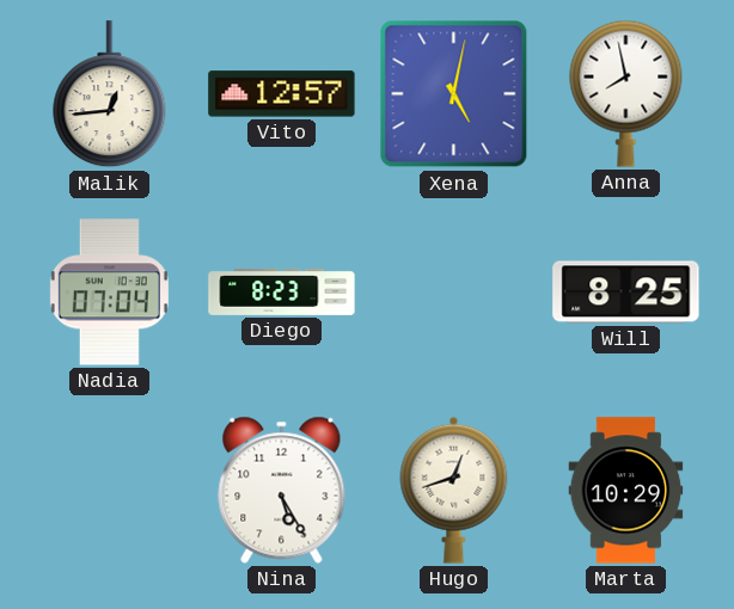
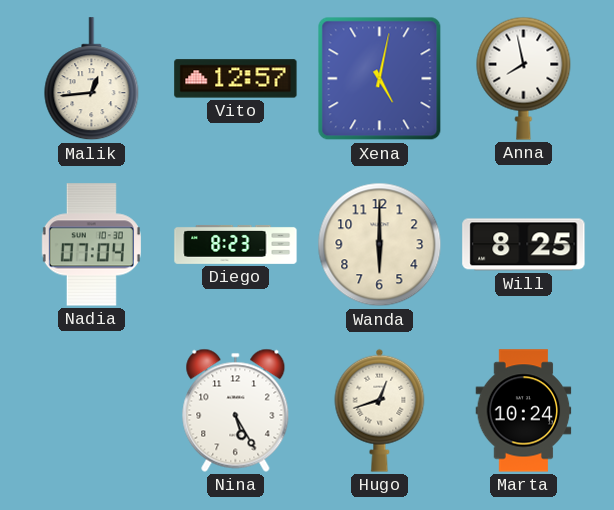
Wanda: none -> 6:00
Marta: 10:29 -> 10:24
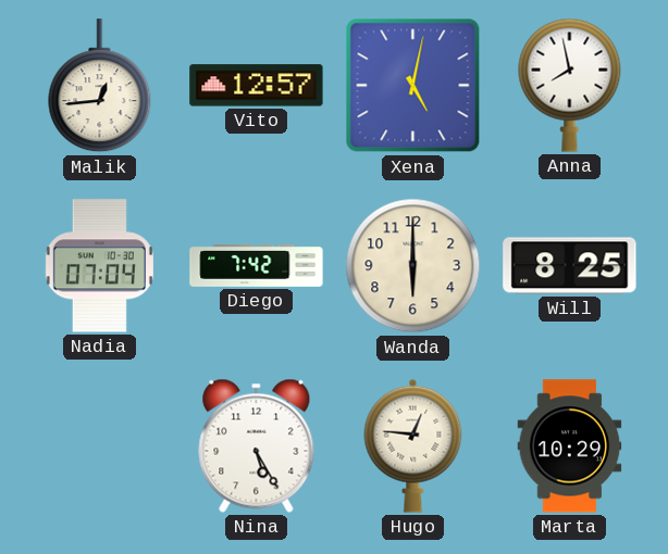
Diego: 8:23 -> 7:42
Hugo: 12:42 -> 12:46
Marta: 10:24 -> 10:29
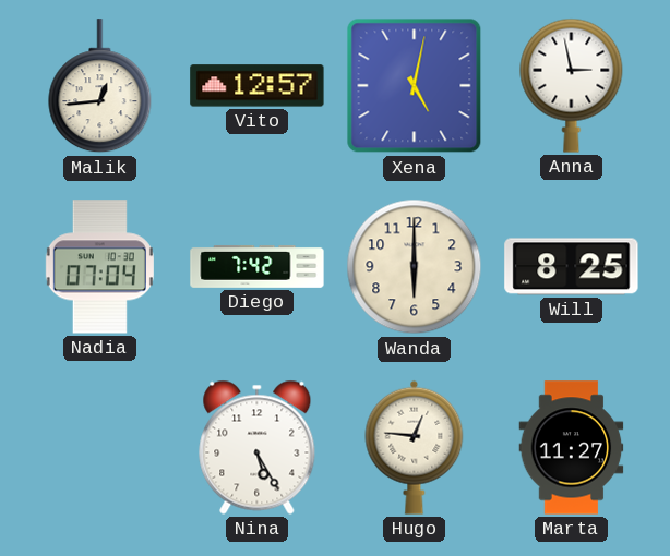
Anna: 7:58 -> 2:58
Marta: 10:29 -> 11:27
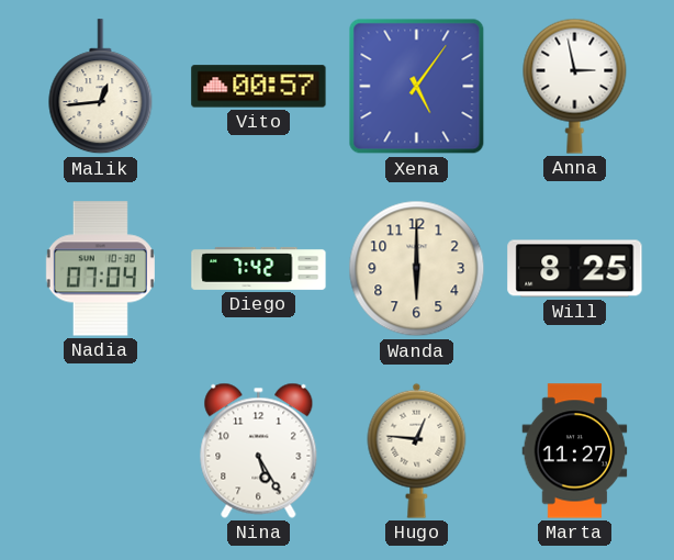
Vito: 12:57 -> 00:57
Xena: 5:02 -> 5:06
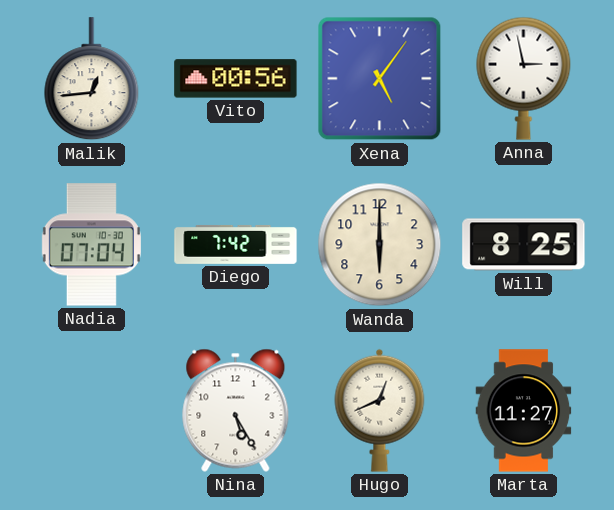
Vito: 00:57 -> 00:56
Hugo: 12:46 -> 12:41
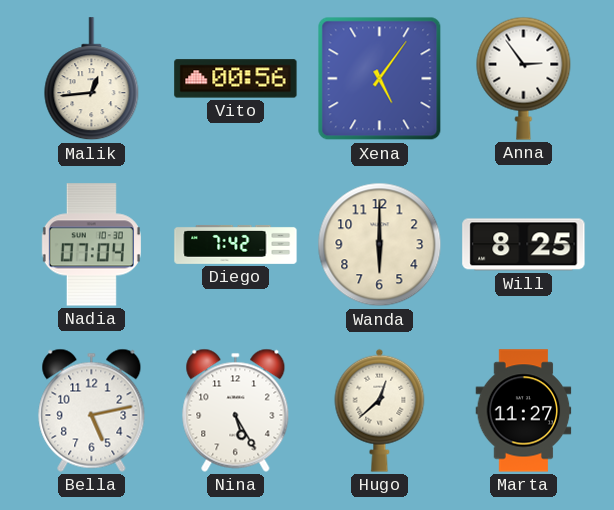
Anna: 2:58 -> 2:54
Bella: none -> 5:13
Hugo: 12:41 -> 12:38
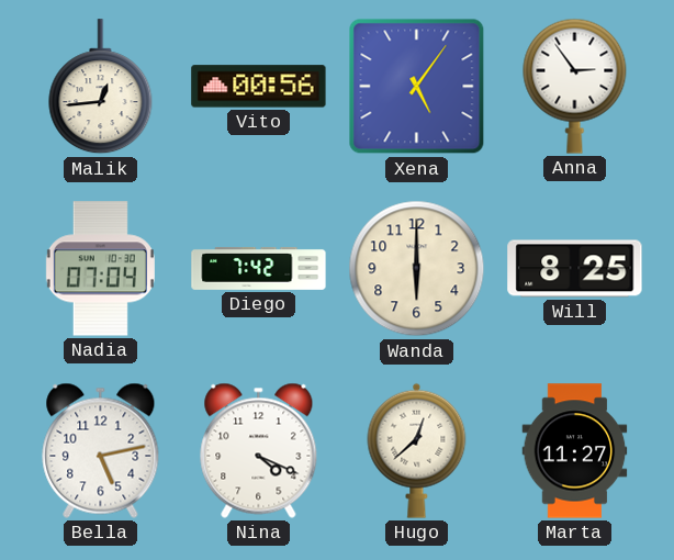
Nina: 5:25 -> 4:19
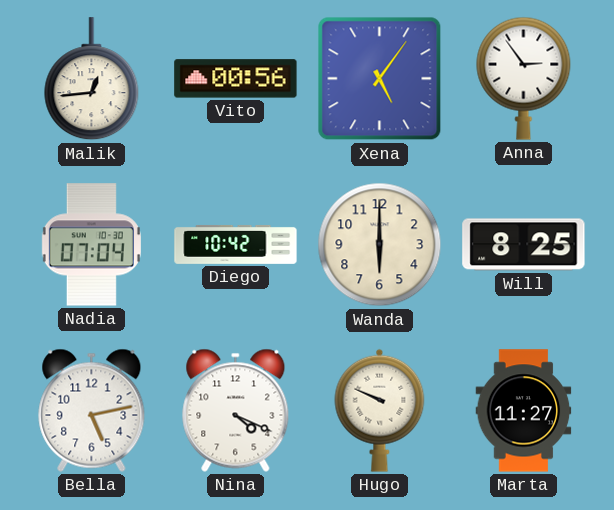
Diego: 7:42 -> 10:42
Hugo: 12:38 -> 9:49
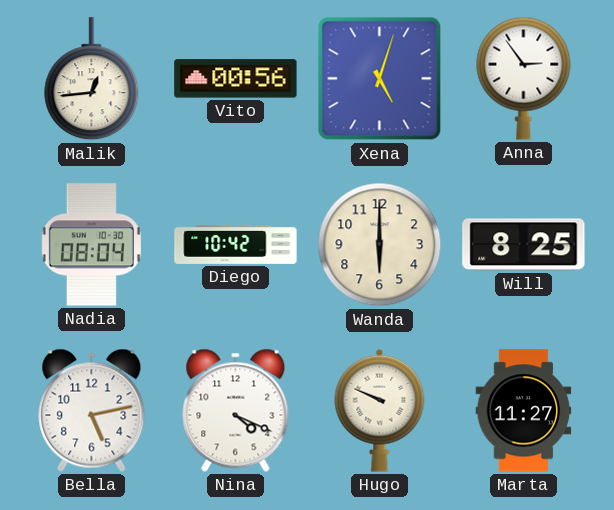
Xena: 5:06 -> 5:03
Nadia: 07:04 -> 08:04
